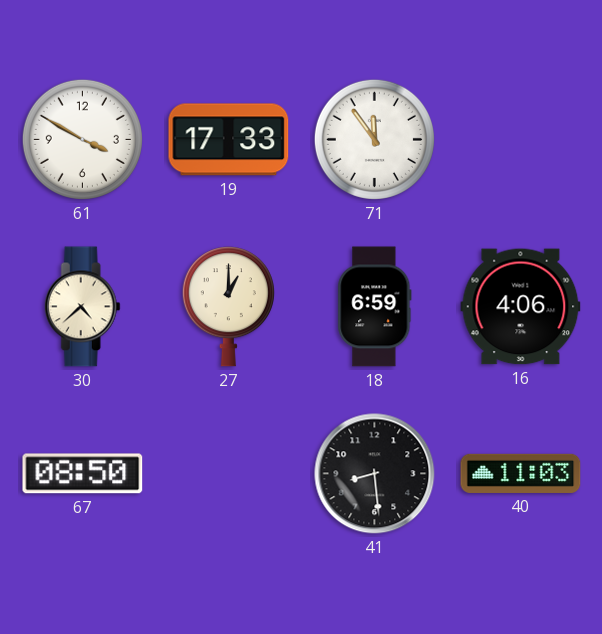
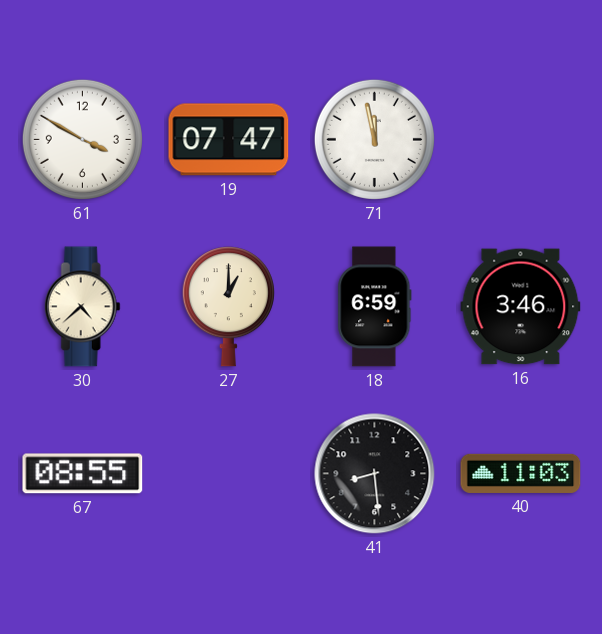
19: 17:33 -> 07:47
71: 11:54 -> 11:58
16: 4:06 -> 3:46
67: 08:50 -> 08:55
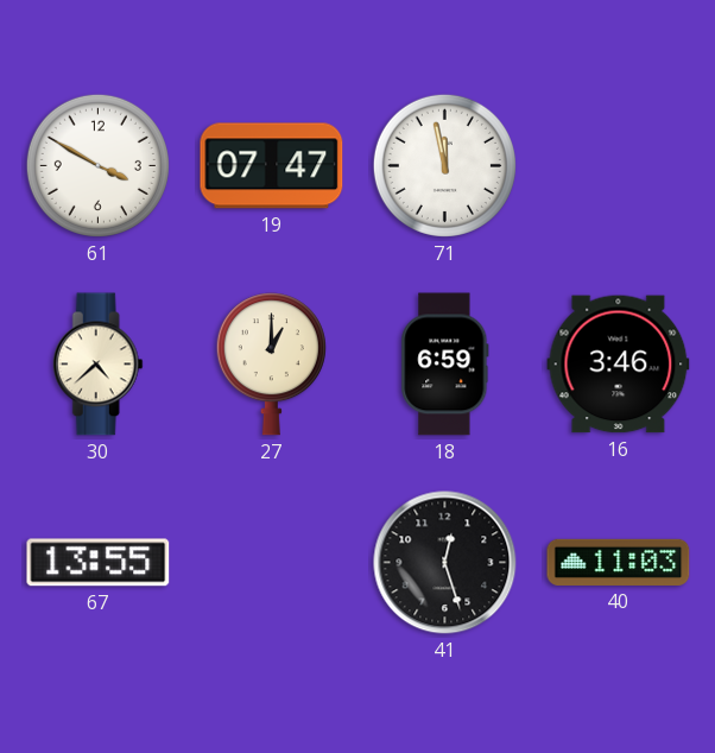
67: 08:55 -> 13:55
41: 8:29 -> 12:27
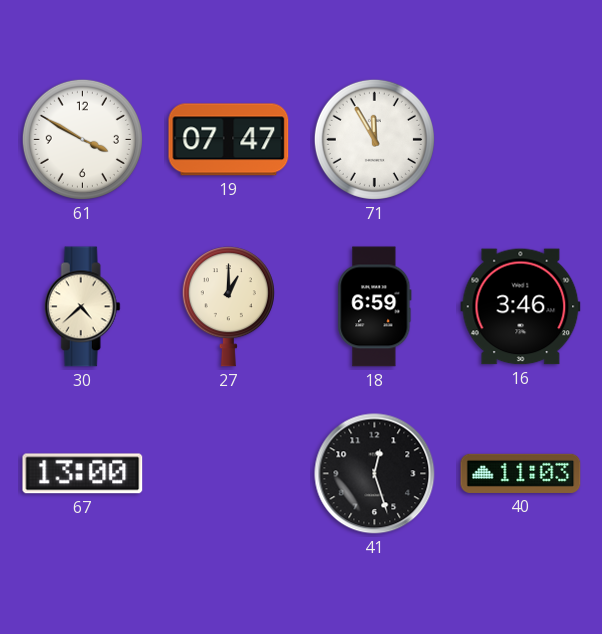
71: 11:58 -> 11:55
67: 13:55 -> 13:00
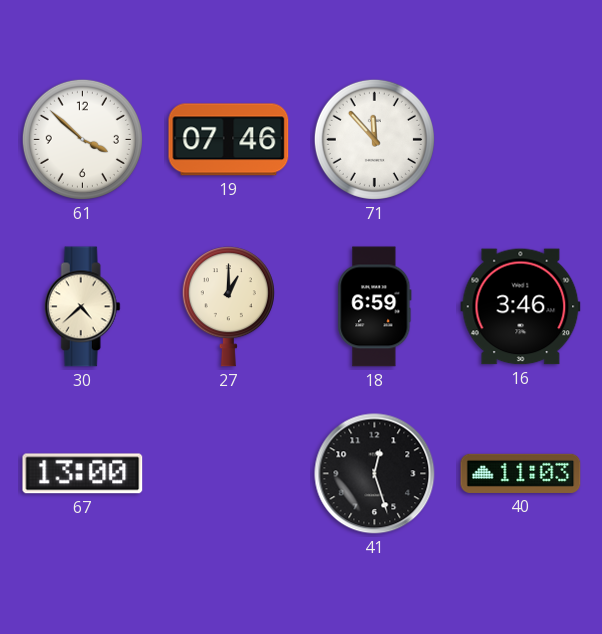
61: 3:50 -> 3:52
19: 07:47 -> 07:46
71: 11:55 -> 11:53
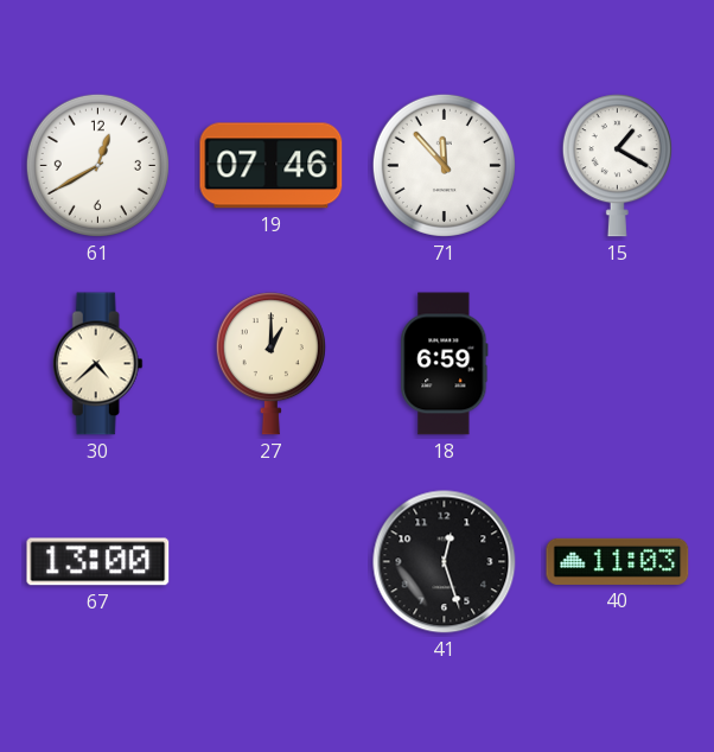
61: 3:52 -> 12:40
15: none -> 1:20
16: 3:46 -> none
